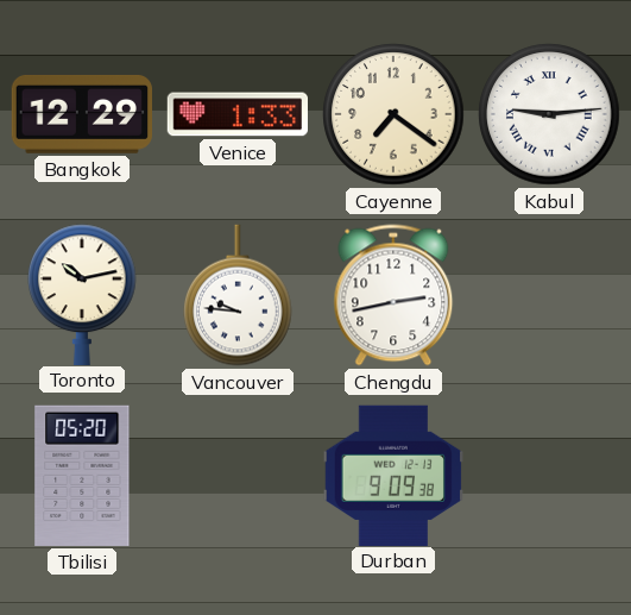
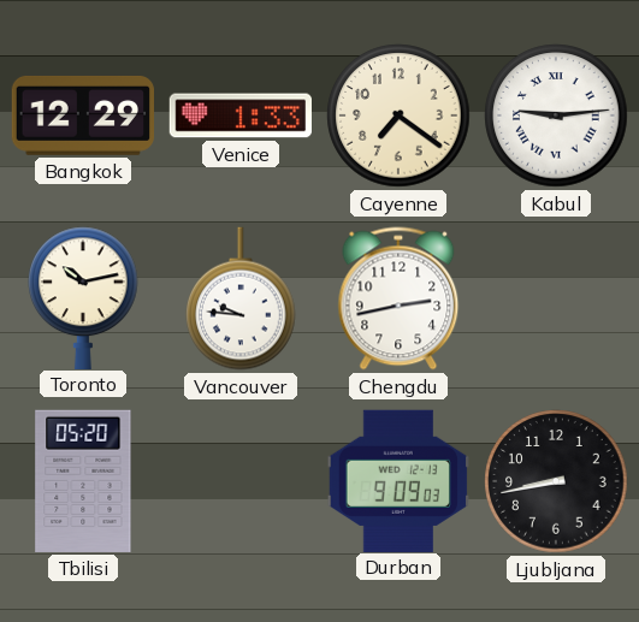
Durban: 9:09:38 -> 9:09:03
Ljubljana: none -> 8:43
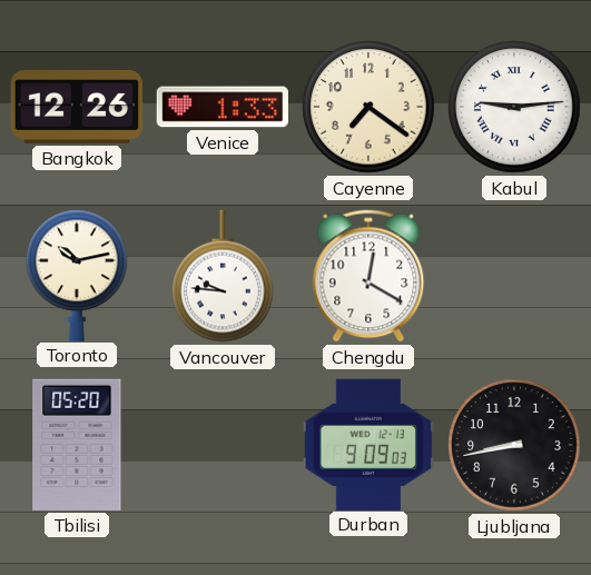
Bangkok: 12:29 -> 12:26
Chengdu: 2:43 -> 12:20
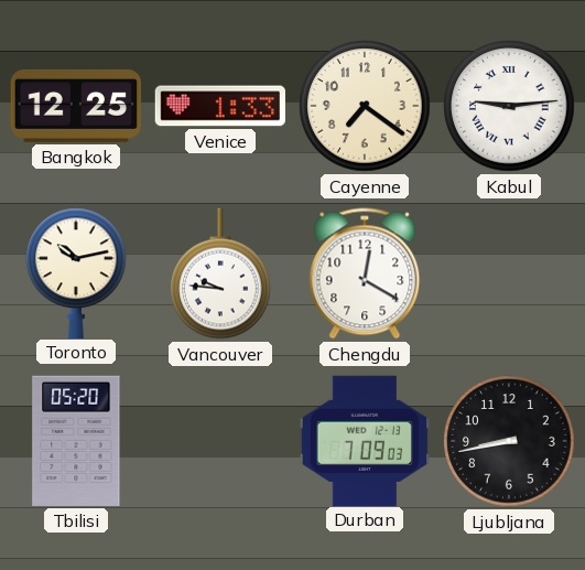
Bangkok: 12:26 -> 12:25
Durban: 9:09 -> 7:09
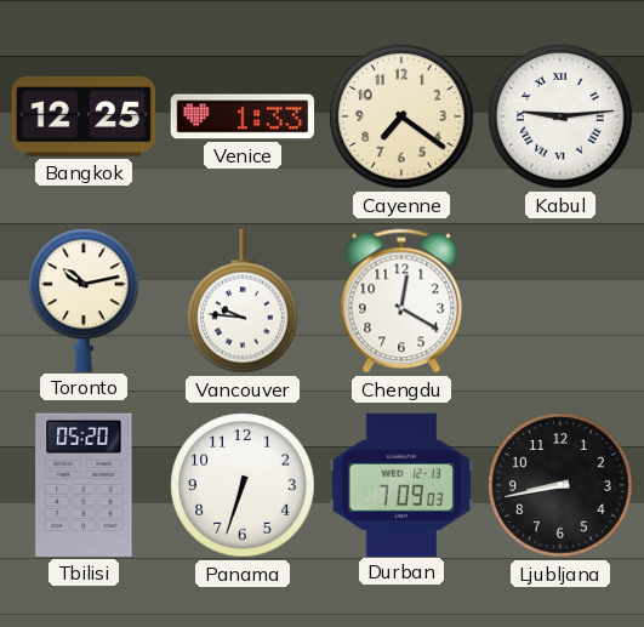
Panama: none -> 6:33
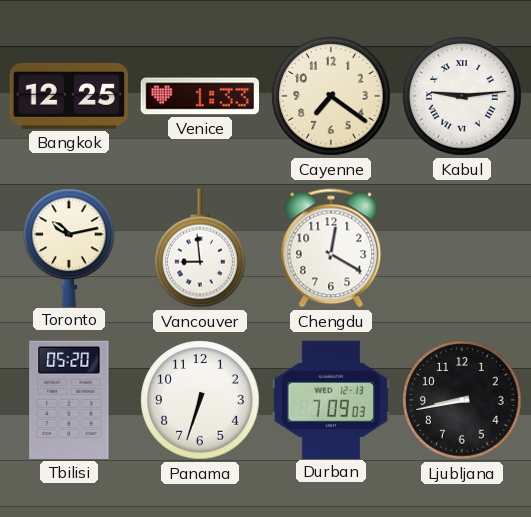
Vancouver: 9:46 -> 8:59
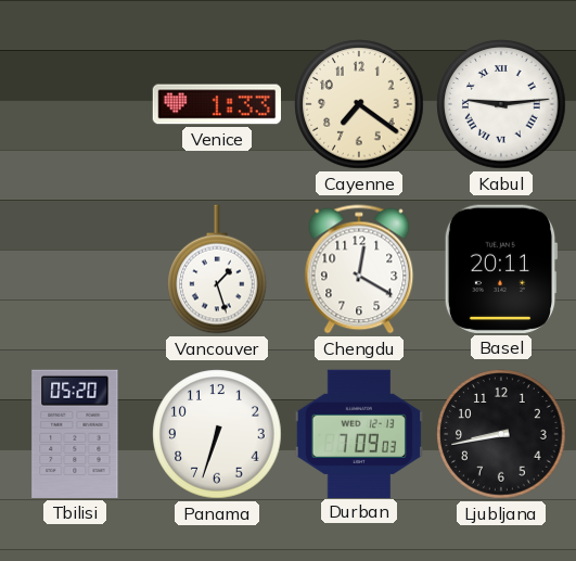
Bangkok: 12:25 -> none
Toronto: 10:13 -> none
Vancouver: 8:59 -> 1:27
Basel: none -> 20:11
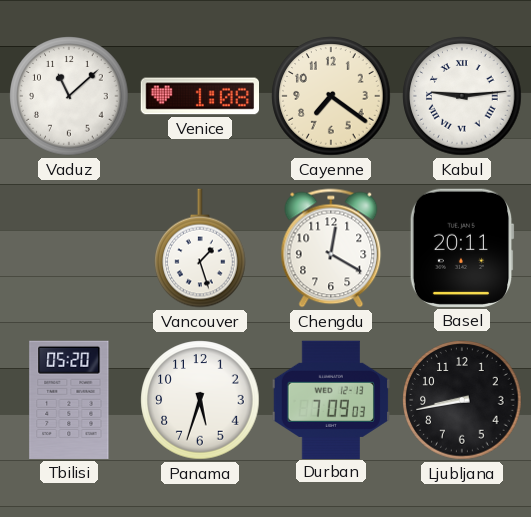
Vaduz: none -> 11:08
Venice: 1:33 -> 1:08
Panama: 6:33 -> 5:33
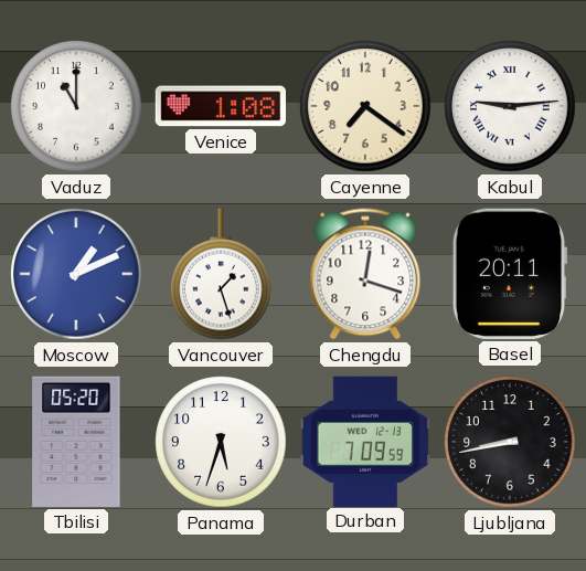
Vaduz: 11:08 -> 11:00
Moscow: none -> 1:11
Chengdu: 12:20 -> 12:18
Durban: 7:09:03 -> 7:09:59
